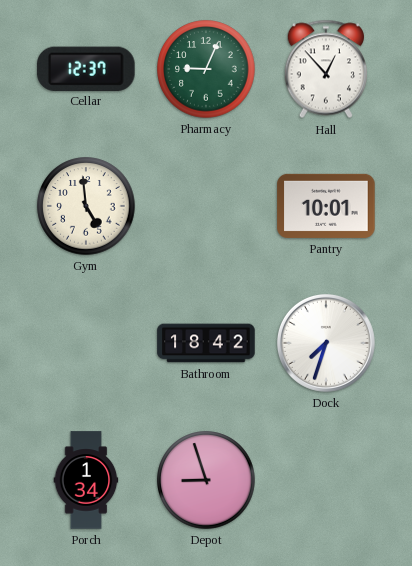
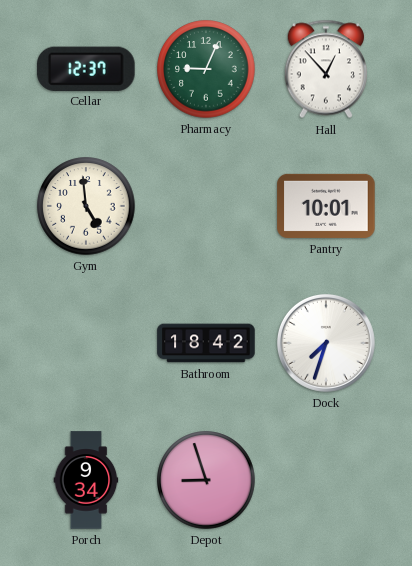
Porch: 1:34 -> 9:34
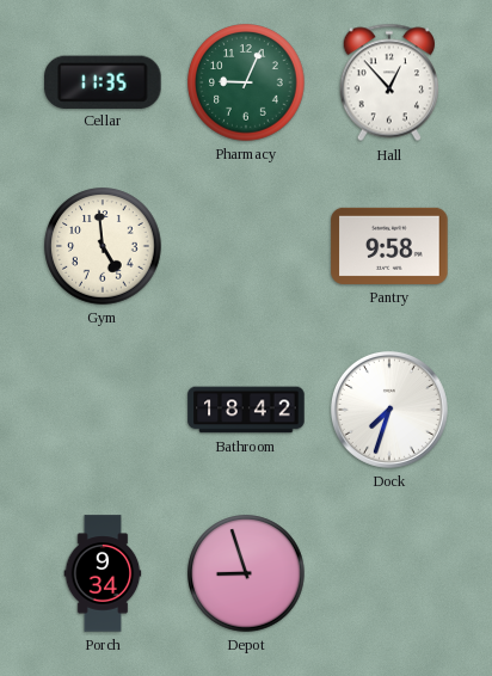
Cellar: 12:37 -> 11:35
Pantry: 10:01 -> 9:58
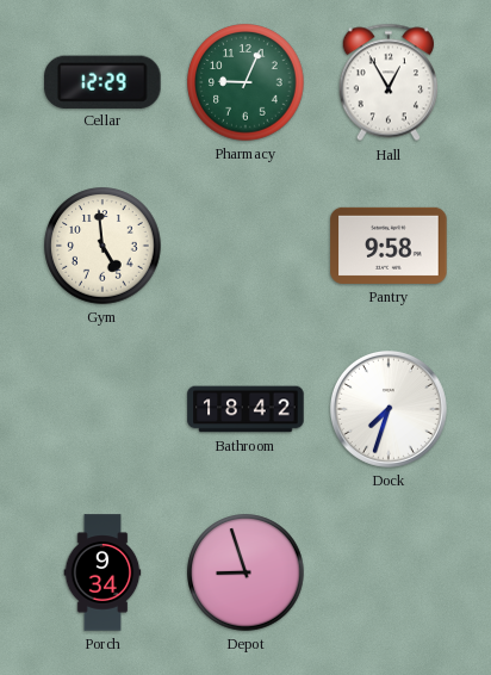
Cellar: 11:35 -> 12:29
Hall: 12:53 -> 12:55
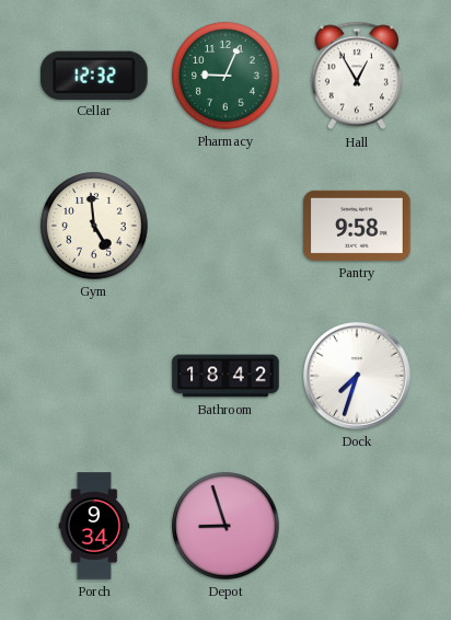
Cellar: 12:29 -> 12:32
